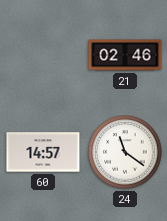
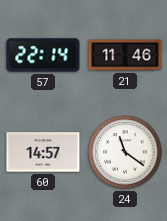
57: none -> 22:14
21: 02:46 -> 11:46
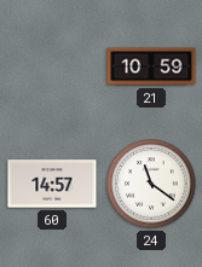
57: 22:14 -> none
21: 11:46 -> 10:59
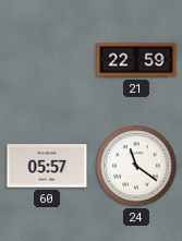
21: 10:59 -> 22:59
60: 14:57 -> 05:57
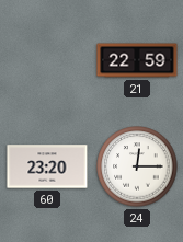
60: 05:57 -> 23:20
24: 11:21 -> 12:15
